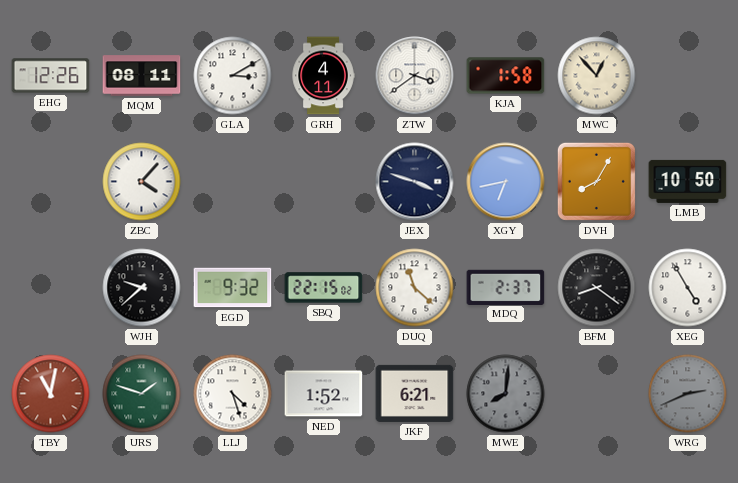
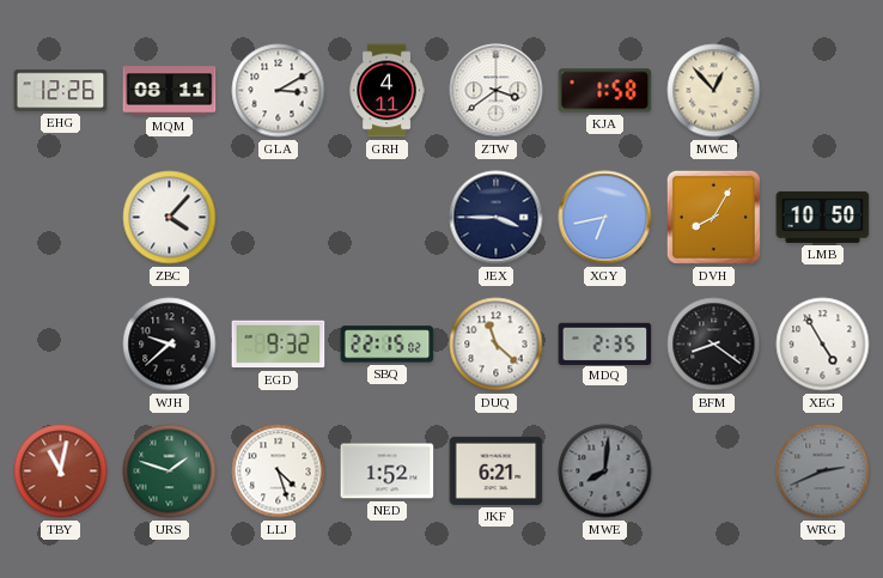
JEX: 3:48 -> 3:45
MDQ: 2:37 -> 2:35
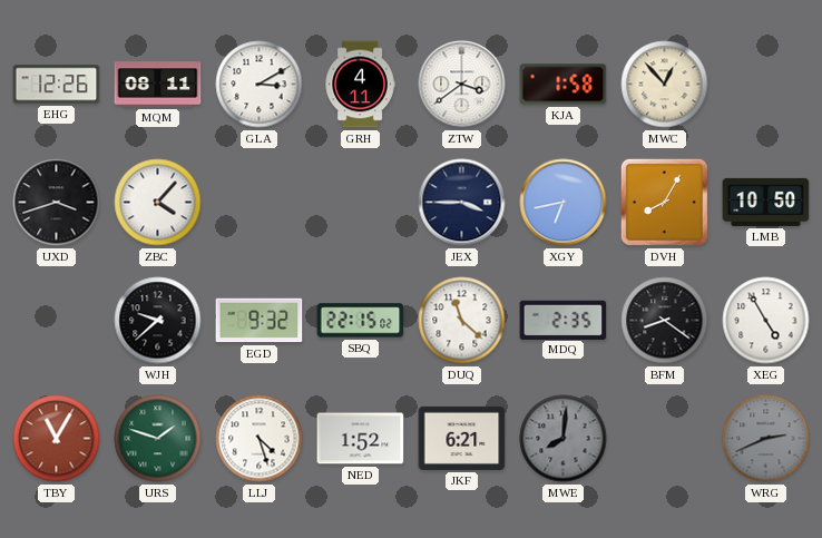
UXD: none -> 3:42
TBY: 11:02 -> 11:05
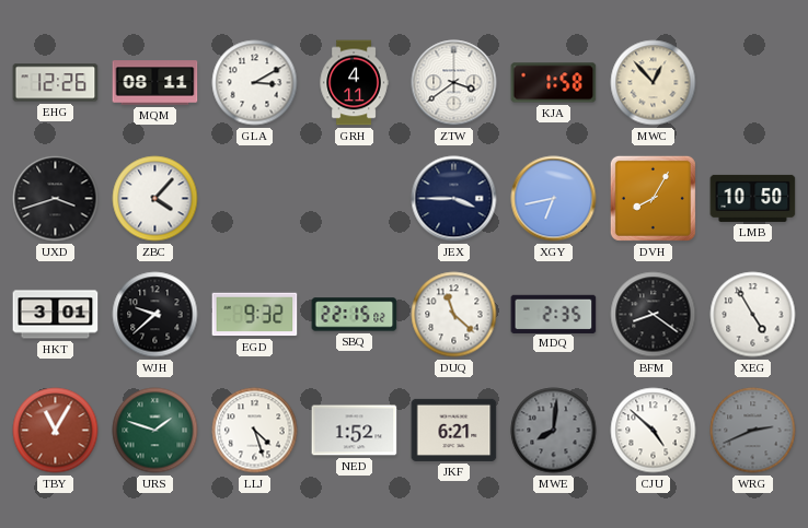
HKT: none -> 3:01
CJU: none -> 4:52
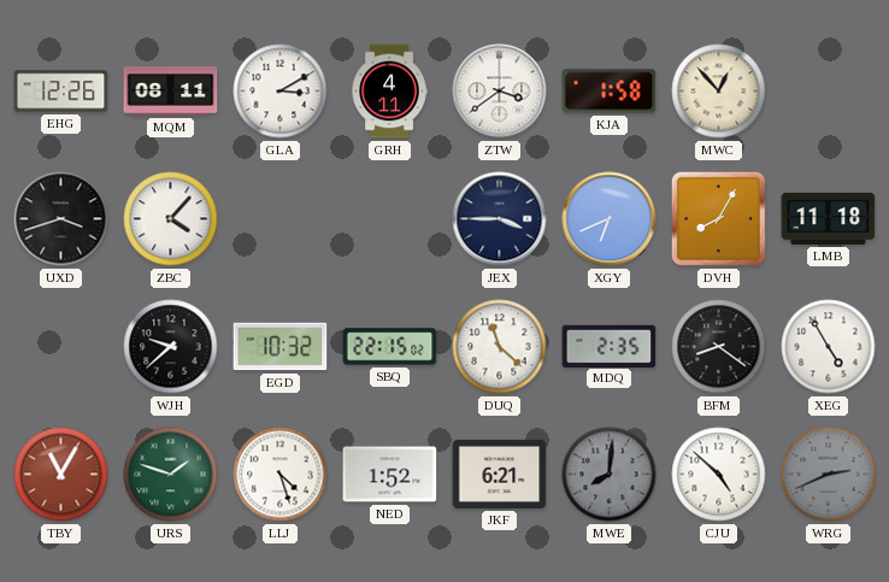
XGY: 6:43 -> 6:41
LMB: 10:50 -> 11:18
HKT: 3:01 -> none
EGD: 9:32 -> 10:32
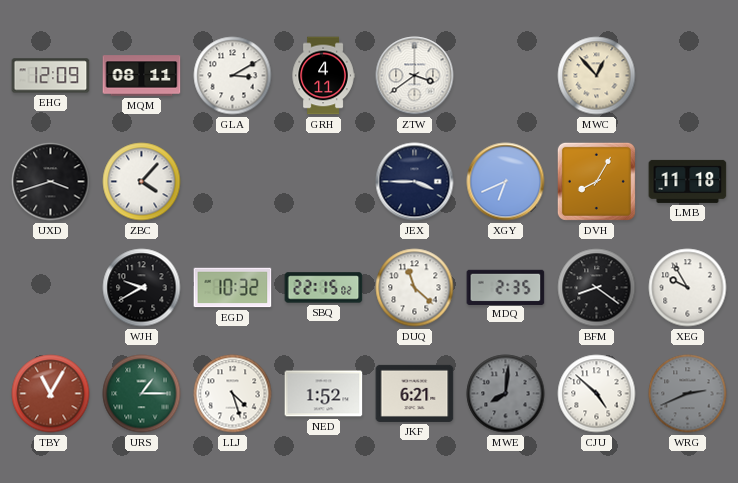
EHG: 12:26 -> 12:09
KJA: 1:58 -> none
WJH: 9:38 -> 9:40
XEG: 4:55 -> 9:55
URS: 1:48 -> 1:15
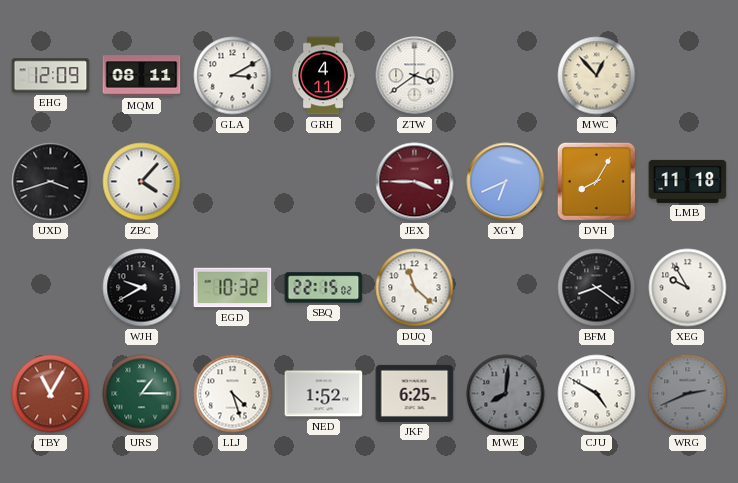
JEX dial: navy -> burgundy
MDQ: 2:35 -> none
JKF: 6:21 -> 6:25
CJU: 4:52 -> 4:50
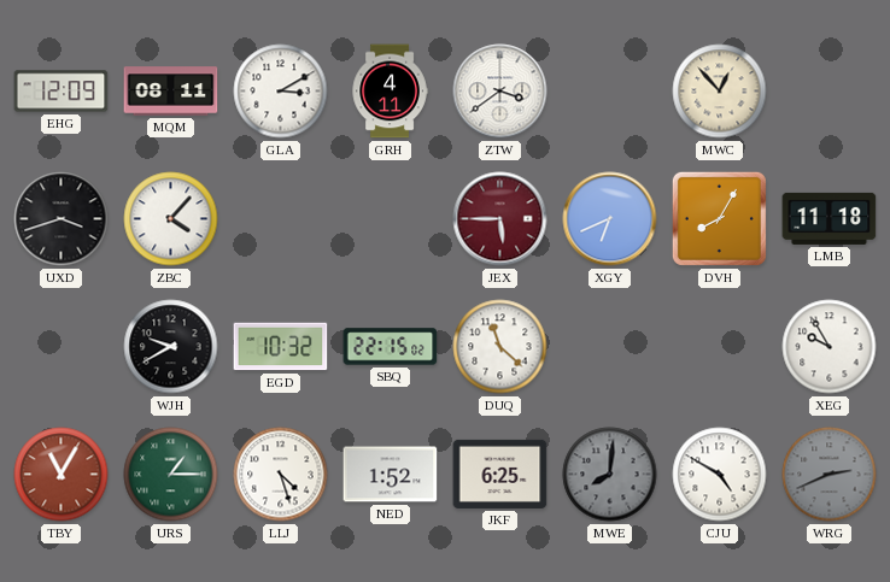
JEX: 3:45 -> 5:45
BFM: 8:21 -> none
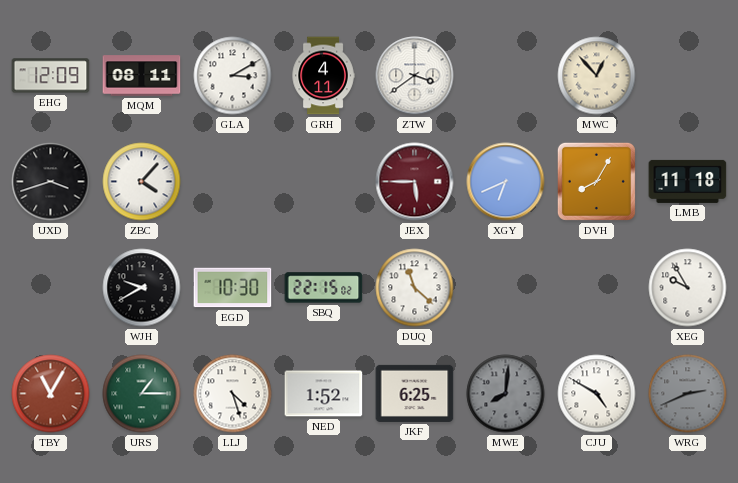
EGD: 10:32 -> 10:30
